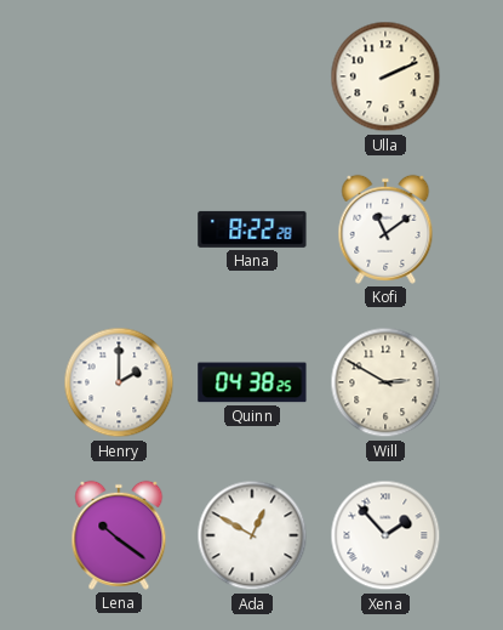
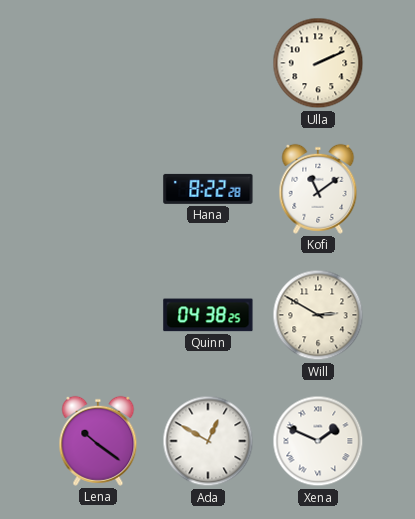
Henry: 2:00 -> none
Xena: 1:53 -> 1:49
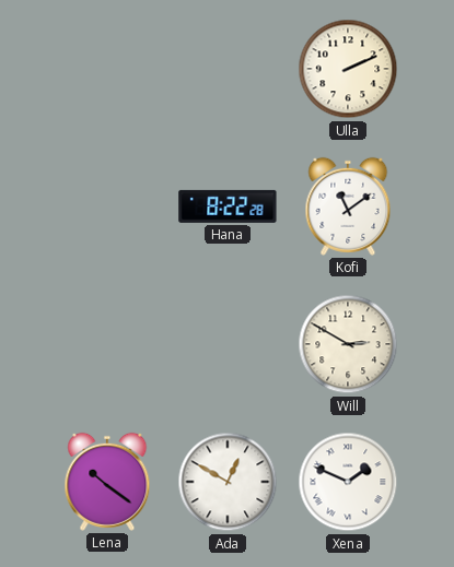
Quinn: 04:38 -> none
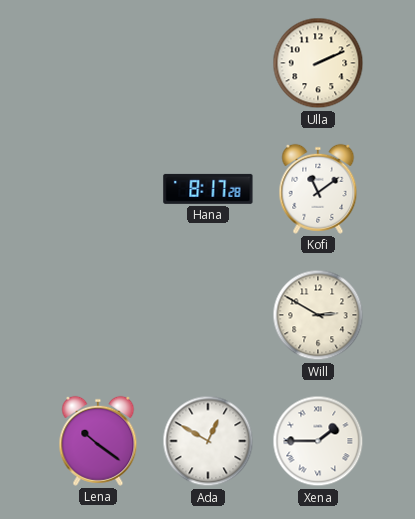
Hana: 8:22 -> 8:17
Xena: 1:49 -> 1:45
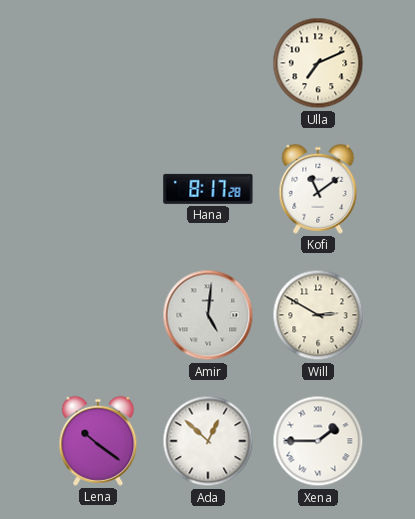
Ulla: 2:11 -> 7:11
Amir: none -> 5:01
Ada: 12:50 -> 12:52
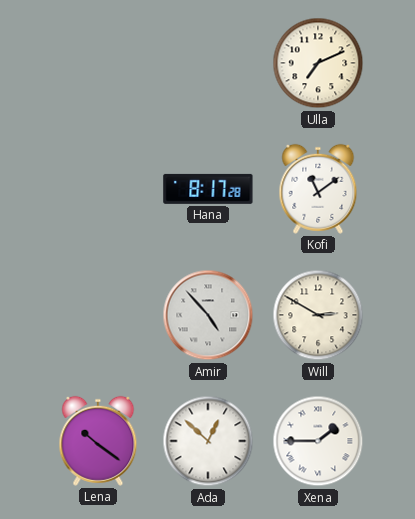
Amir: 5:01 -> 4:53
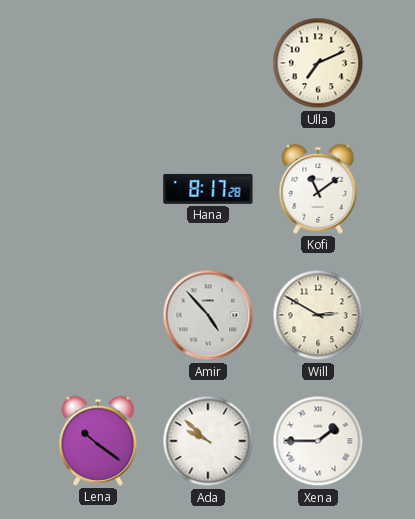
Ada: 12:52 -> 9:52
